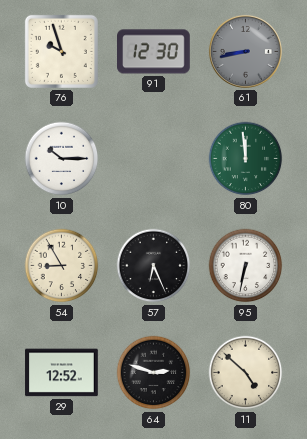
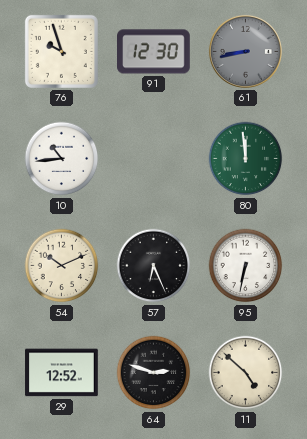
10: 10:15 -> 10:44
54: 8:55 -> 10:11
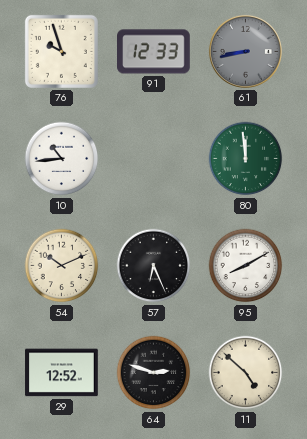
91: 12:30 -> 12:33
95: 6:32 -> 8:10
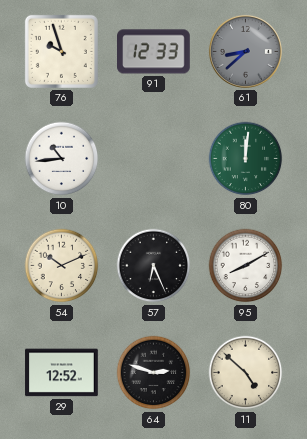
61: 8:43 -> 8:38
80: 11:59 -> 12:01
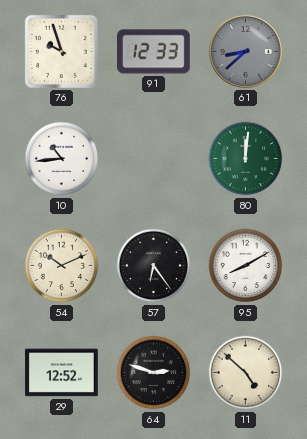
57: 6:26 -> 6:24
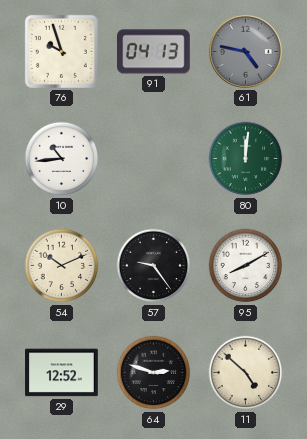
91: 12:33 -> 04:13
61: 8:38 -> 4:47
57: 6:24 -> 9:24
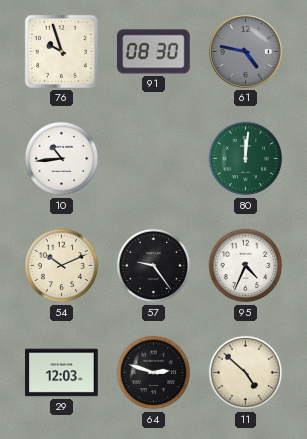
91: 04:13 -> 08:30
95: 8:10 -> 4:34
29: 12:52 -> 12:03
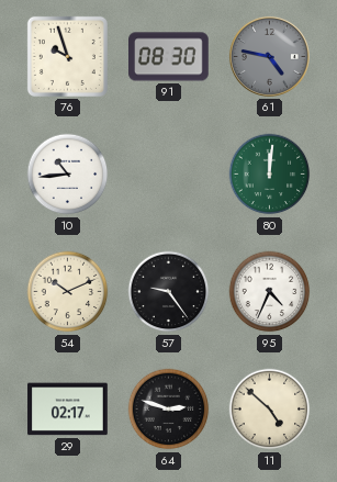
29: 12:03 -> 02:17
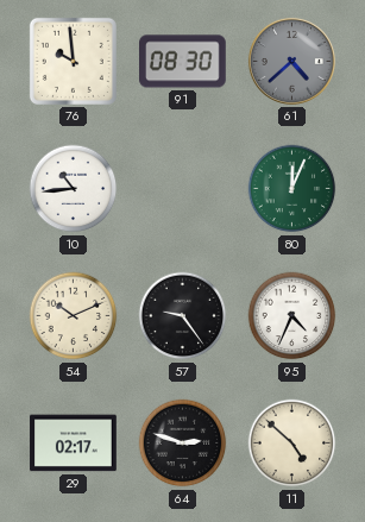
76: 9:57 -> 9:59
61: 4:47 -> 4:38
80: 12:01 -> 12:04
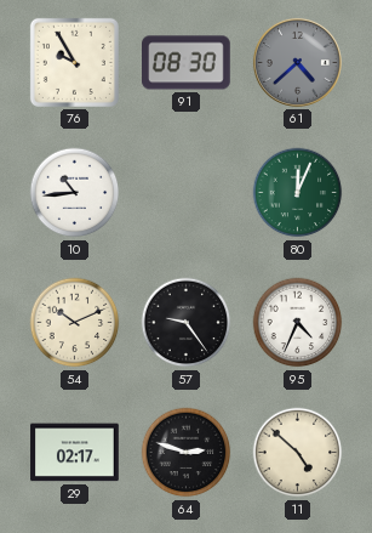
76: 9:59 -> 9:55
